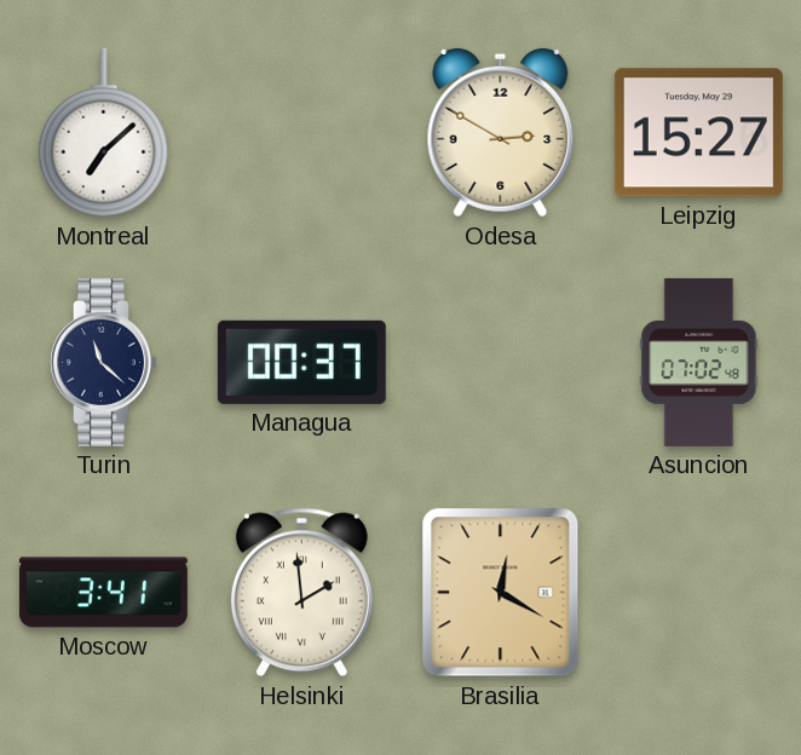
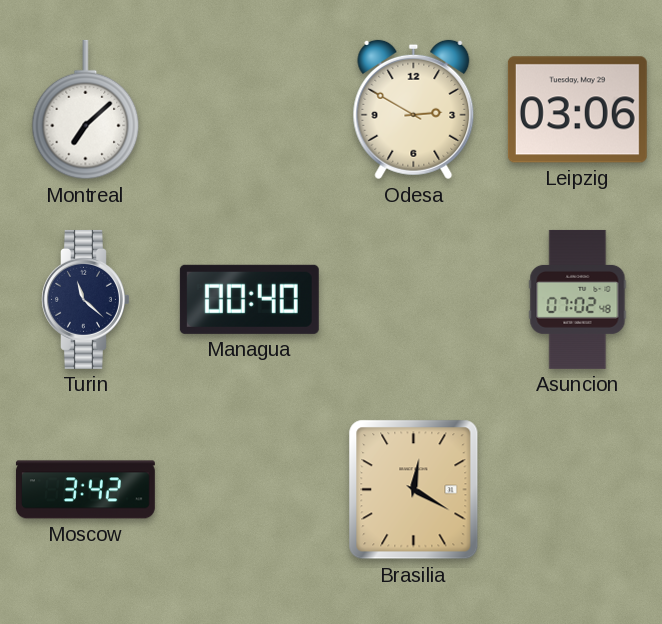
Leipzig: 15:27 -> 03:06
Managua: 00:37 -> 00:40
Moscow: 3:41 -> 3:42
Helsinki: 1:59 -> none
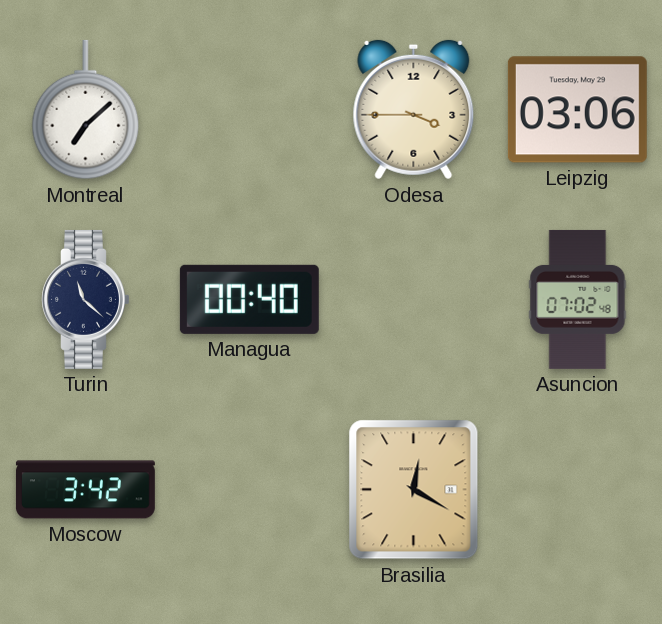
Odesa: 2:50 -> 3:45
